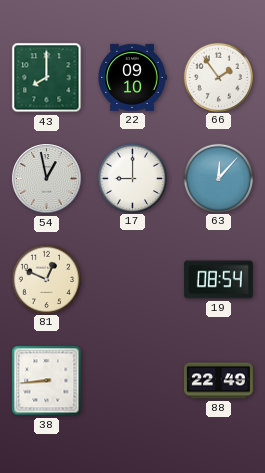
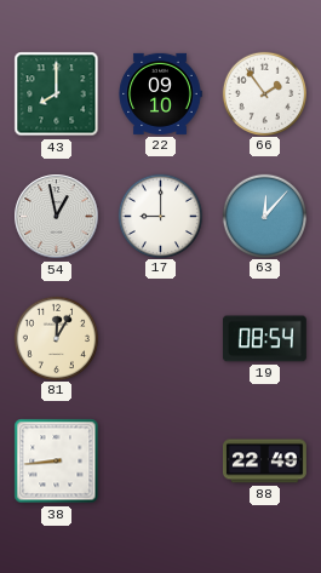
81: 12:49 -> 12:05
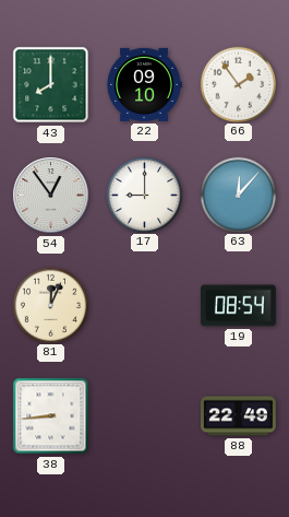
54: 12:58 -> 12:54
81: 12:05 -> 12:04
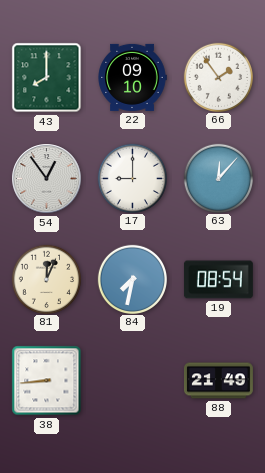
84: none -> 7:32
88: 22:49 -> 21:49
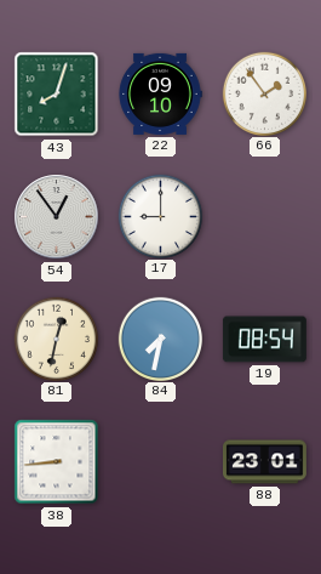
43: 8:00 -> 8:03
63: 12:07 -> none
81: 12:04 -> 12:32
88: 21:49 -> 23:01
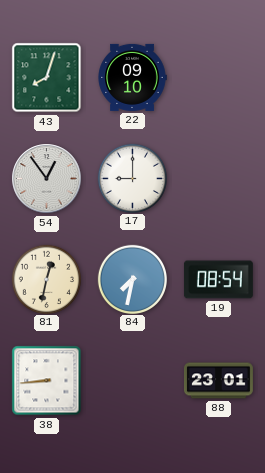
66: 1:54 -> none
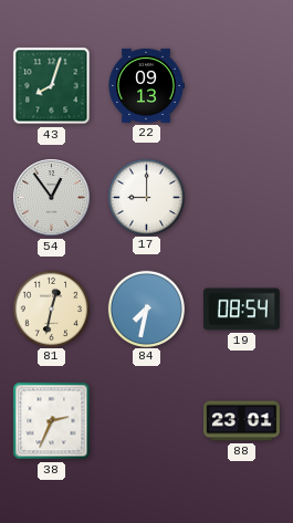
22: 09:10 -> 09:13
38: 8:44 -> 2:34
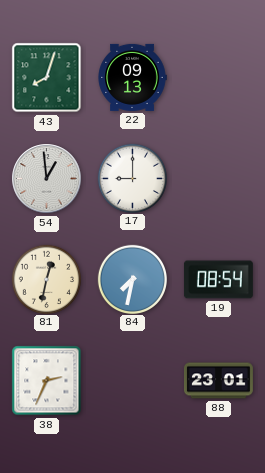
54: 12:54 -> 12:59
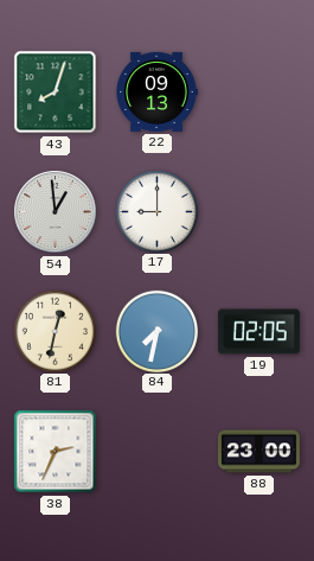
19: 08:54 -> 02:05
88: 23:01 -> 23:00
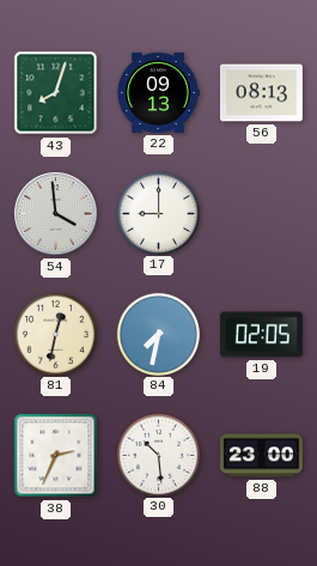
56: none -> 08:13
54: 12:59 -> 3:59
30: none -> 10:29
